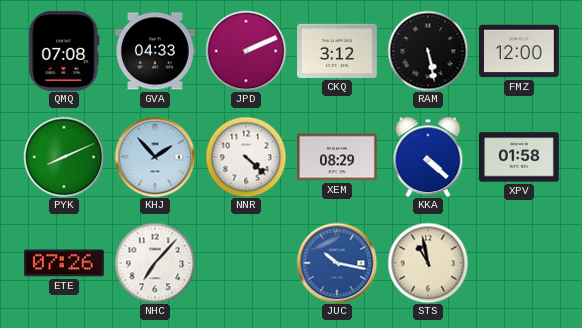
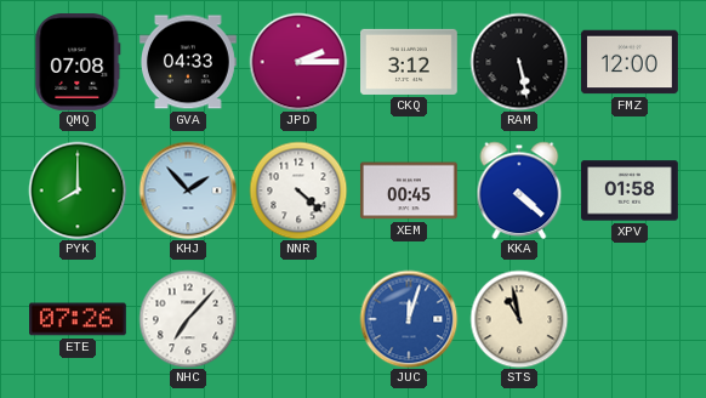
JPD: 2:11 -> 2:15
PYK: 8:11 -> 8:00
XEM: 08:29 -> 00:45
JUC: 10:17 -> 12:03
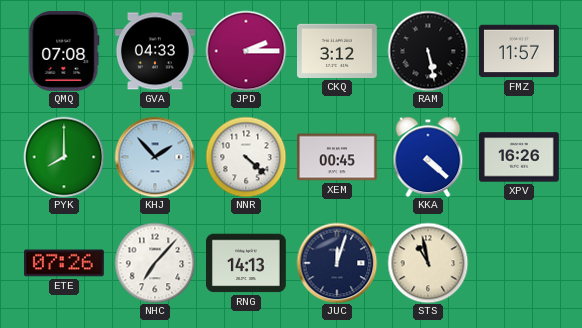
FMZ: 12:00 -> 11:57
XPV: 01:58 -> 16:26
RNG: none -> 14:13
JUC dial: blue -> navy
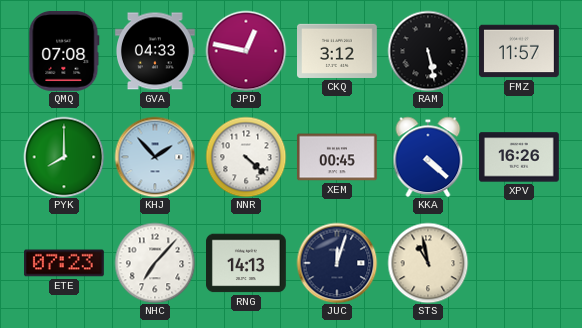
JPD: 2:15 -> 12:47
ETE: 07:26 -> 07:23
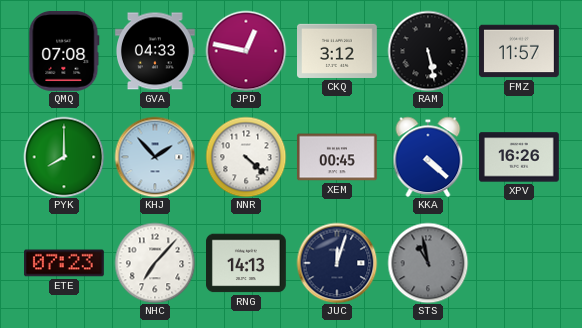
STS dial: cream -> grey
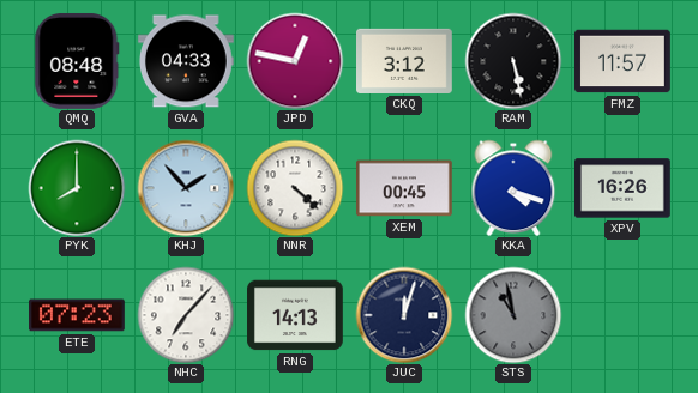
QMQ: 07:08 -> 08:48
KKA: 4:22 -> 4:18
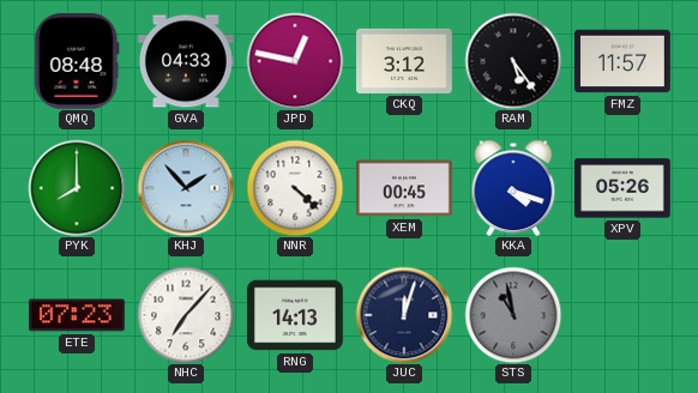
RAM: 5:28 -> 5:24
XPV: 16:26 -> 05:26
